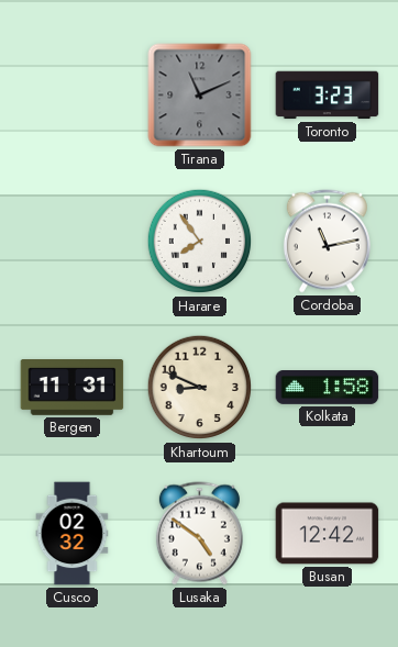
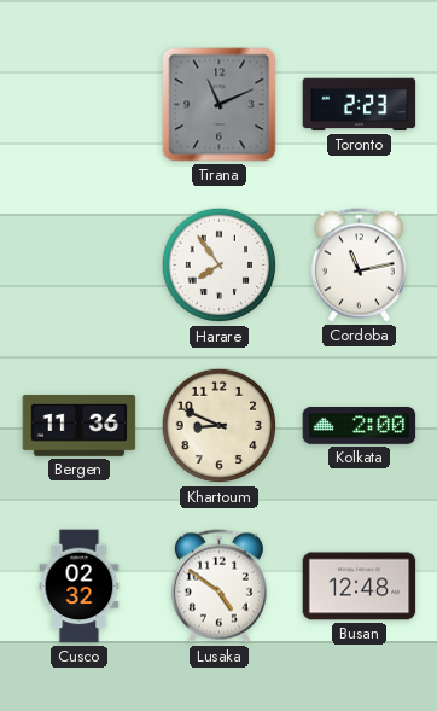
Toronto: 3:23 -> 2:23
Bergen: 11:31 -> 11:36
Kolkata: 1:58 -> 2:00
Busan: 12:42 -> 12:48
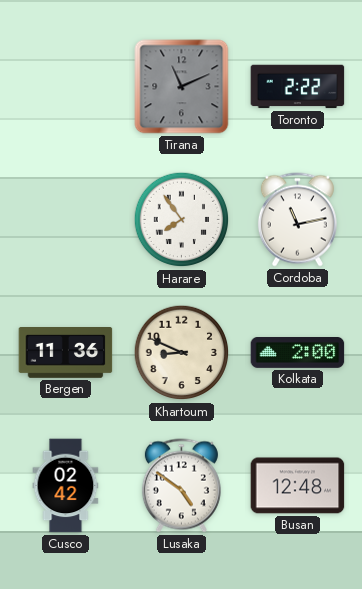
Toronto: 2:23 -> 2:22
Cusco: 02:32 -> 02:42
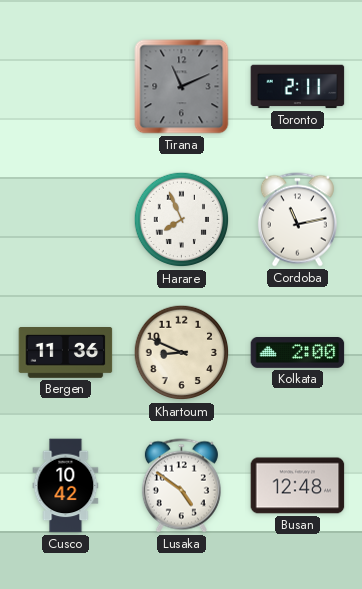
Toronto: 2:22 -> 2:11
Harare: 7:54 -> 7:56
Cusco: 02:42 -> 10:42
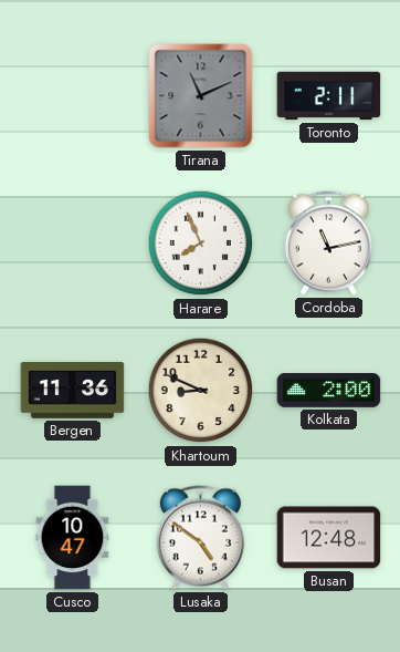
Cusco: 10:42 -> 10:47
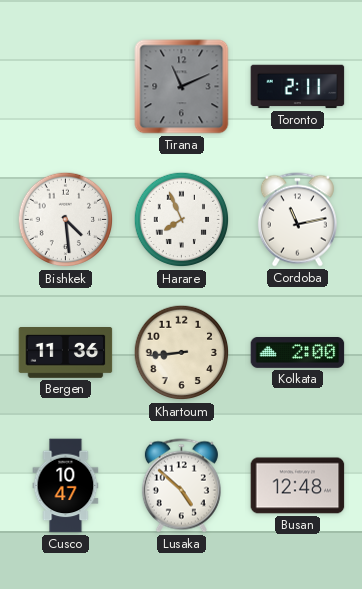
Bishkek: none -> 4:29
Khartoum: 8:49 -> 8:44
Lusaka: 4:51 -> 4:52
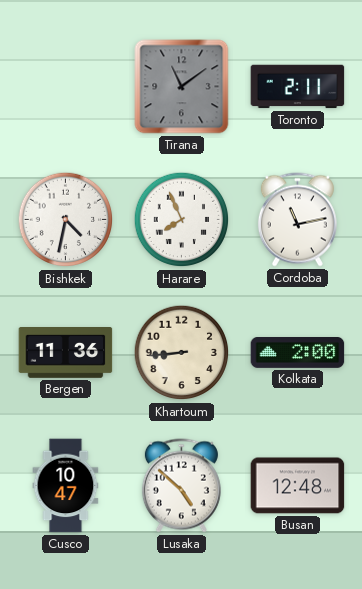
Tirana: 11:11 -> 11:09
Bishkek: 4:29 -> 4:32
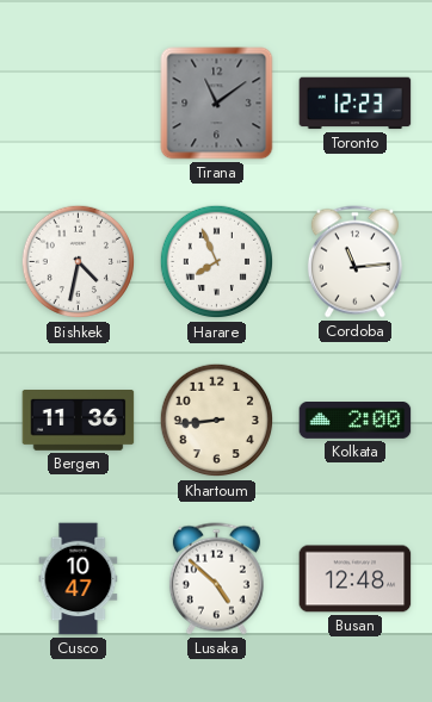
Toronto: 2:11 -> 12:23
Cordoba: 11:13 -> 11:14
